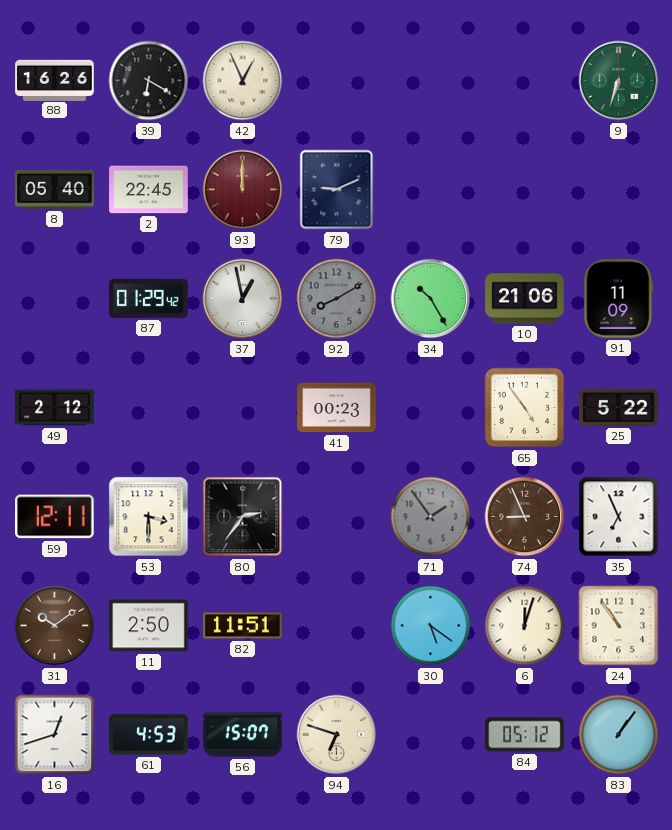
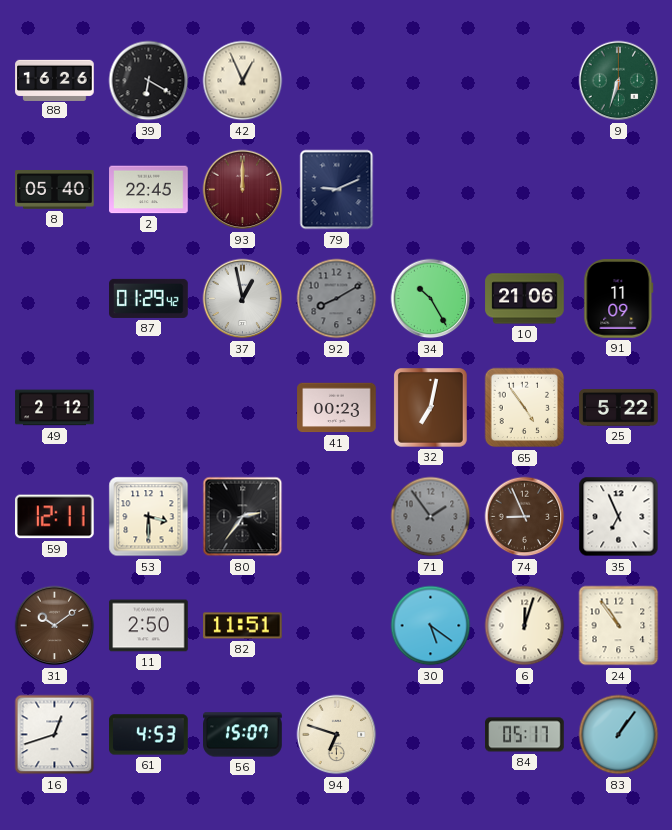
32: none -> 7:02
84: 05:12 -> 05:17
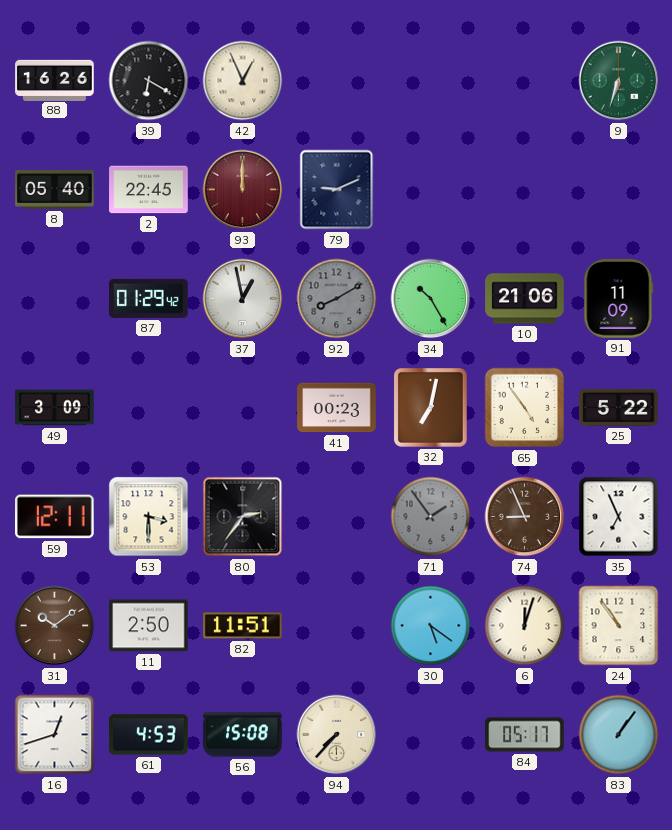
49: 2:12 -> 3:09
56: 15:07 -> 15:08
94: 6:48 -> 7:37
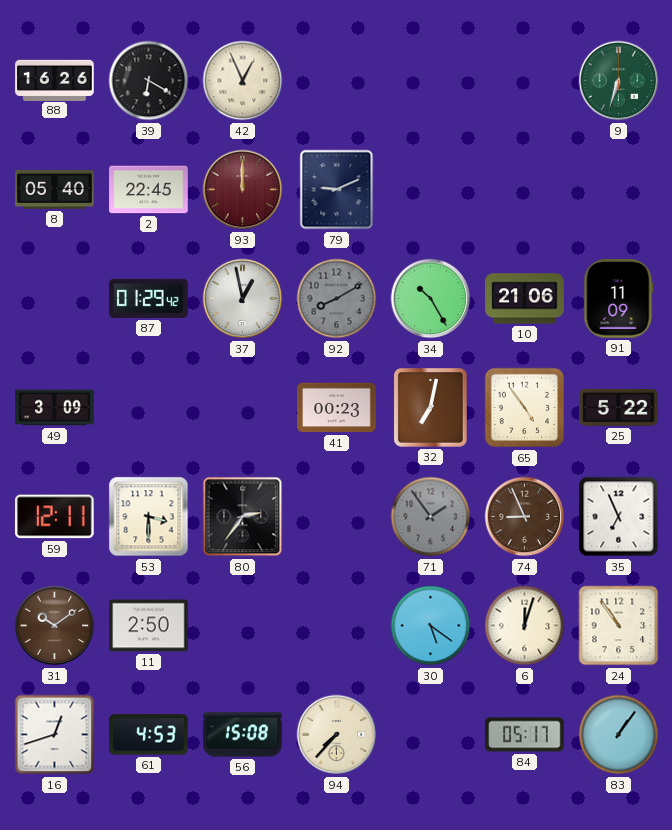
82: 11:51 -> none
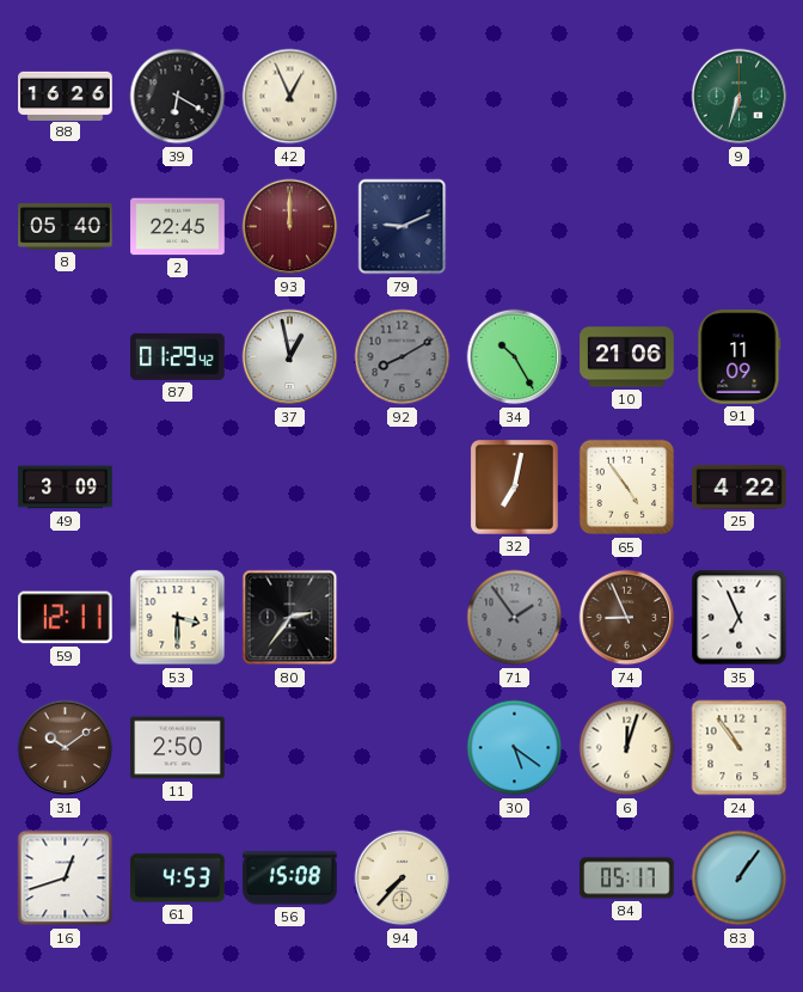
41: 00:23 -> none
25: 5:22 -> 4:22
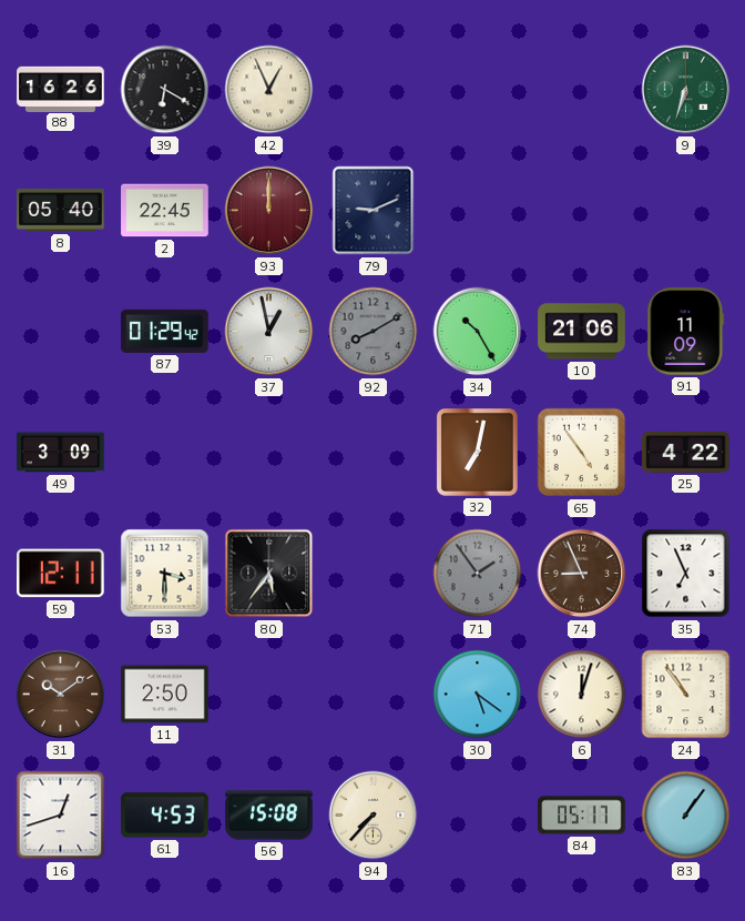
80: 2:36 -> 5:36
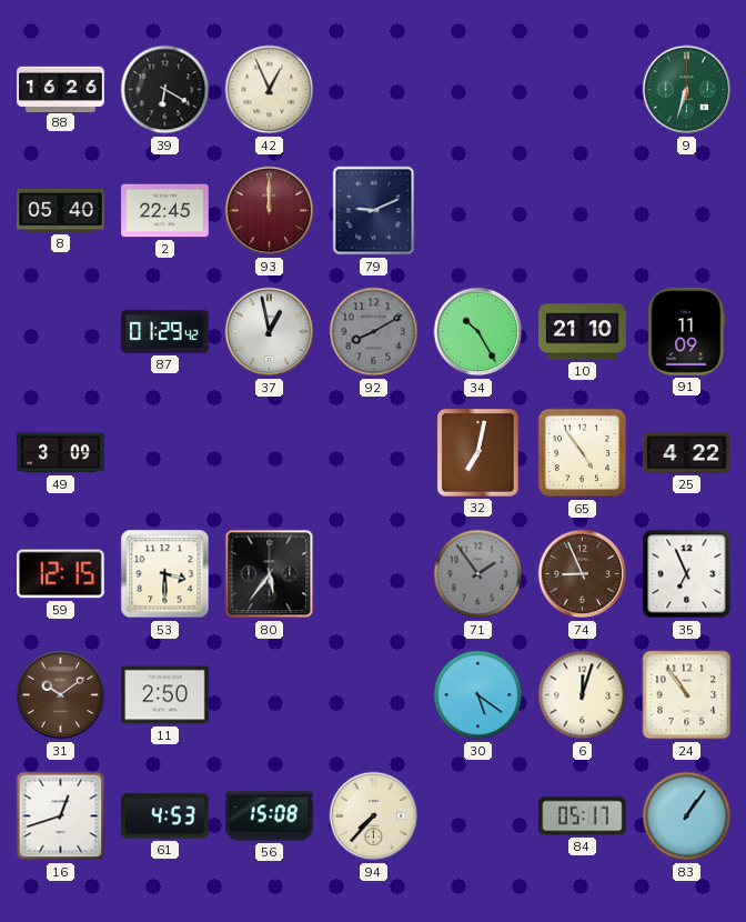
10: 21:06 -> 21:10
59: 12:11 -> 12:15
